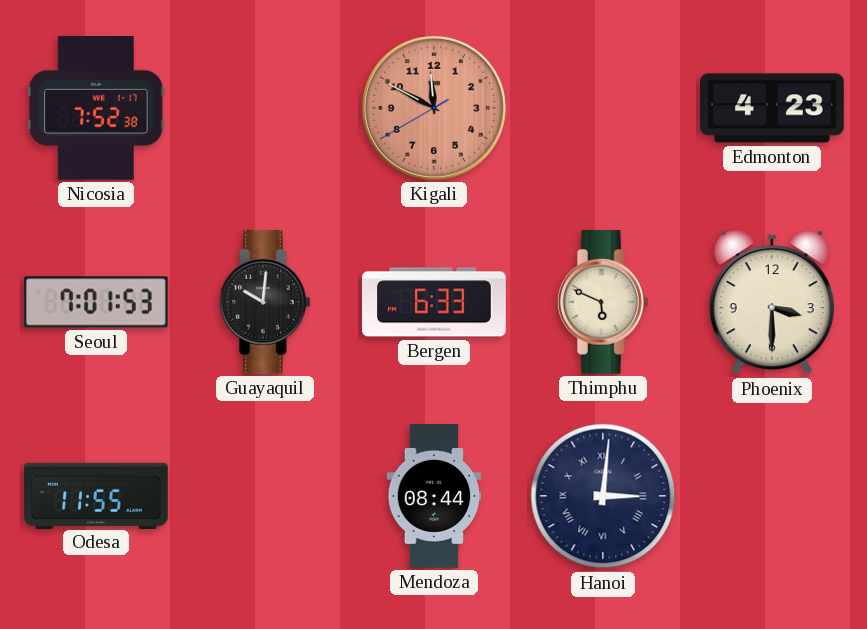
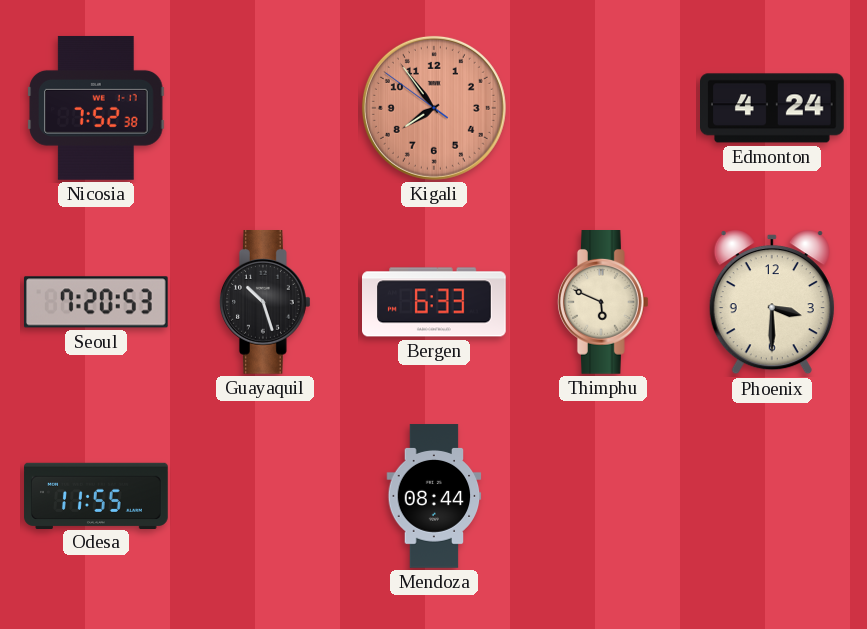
Kigali: 11:49 -> 7:53
Edmonton: 4:23 -> 4:24
Seoul: 7:01 -> 7:20
Guayaquil: 10:01 -> 10:27
Hanoi: 3:01 -> none
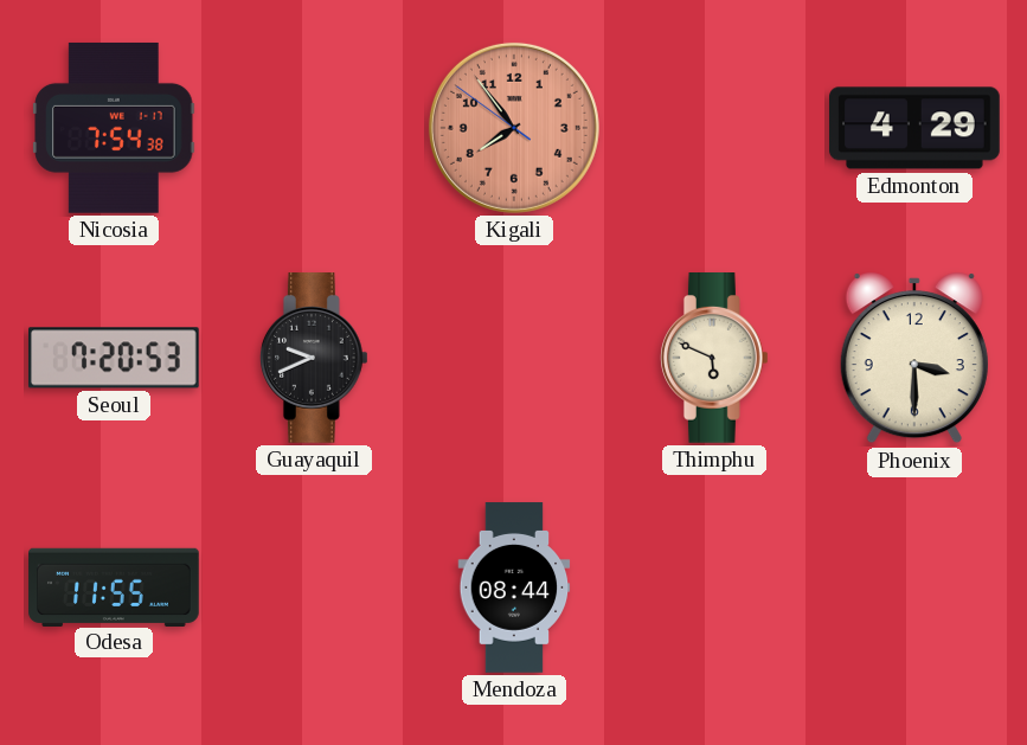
Nicosia: 7:52 -> 7:54
Edmonton: 4:24 -> 4:29
Guayaquil: 10:27 -> 9:41
Bergen: 6:33 -> none
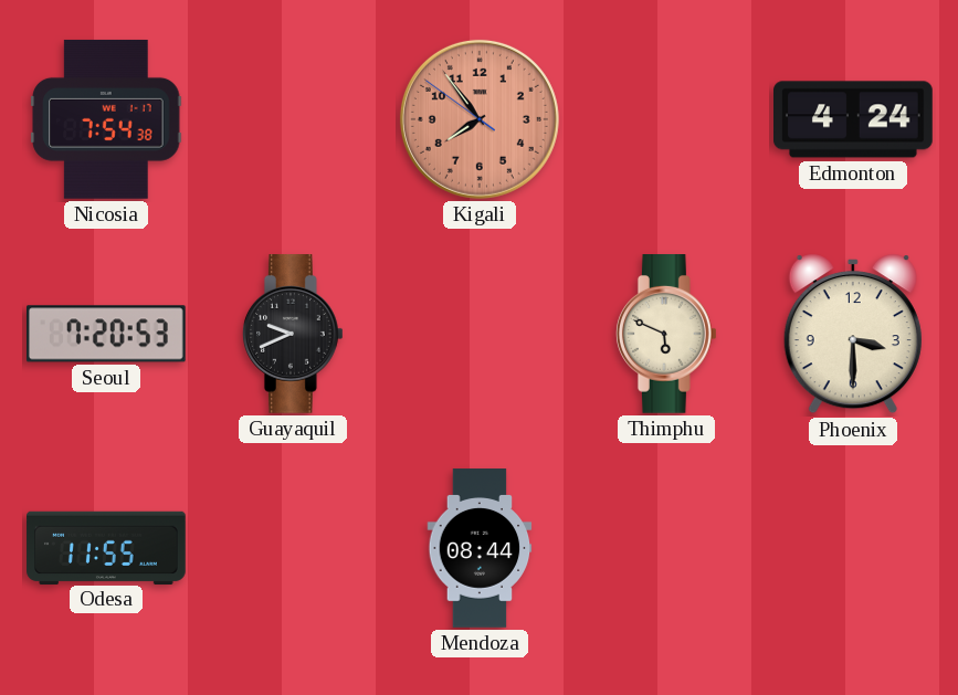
Edmonton: 4:29 -> 4:24
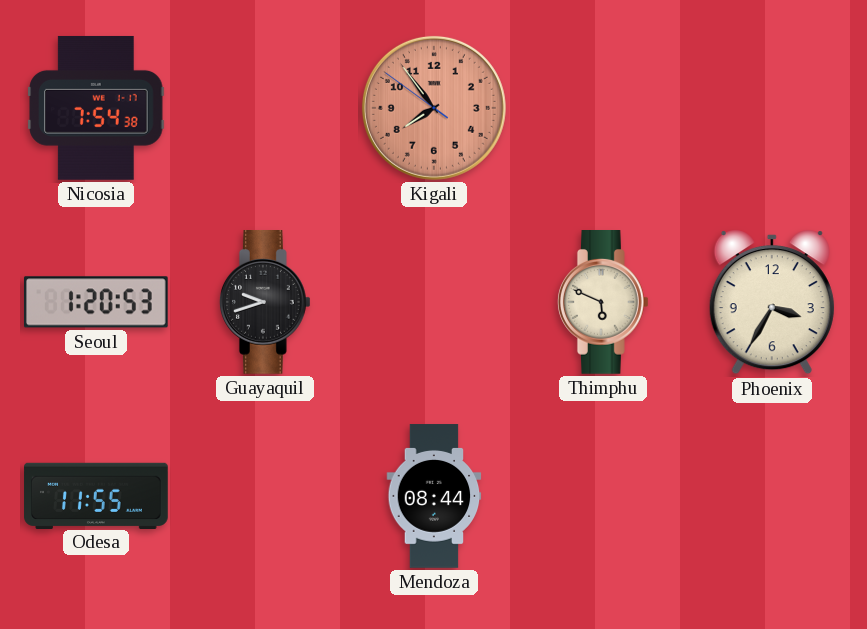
Edmonton: 4:24 -> none
Seoul: 7:20 -> 1:20
Guayaquil: 9:41 -> 9:42
Phoenix: 3:30 -> 3:35
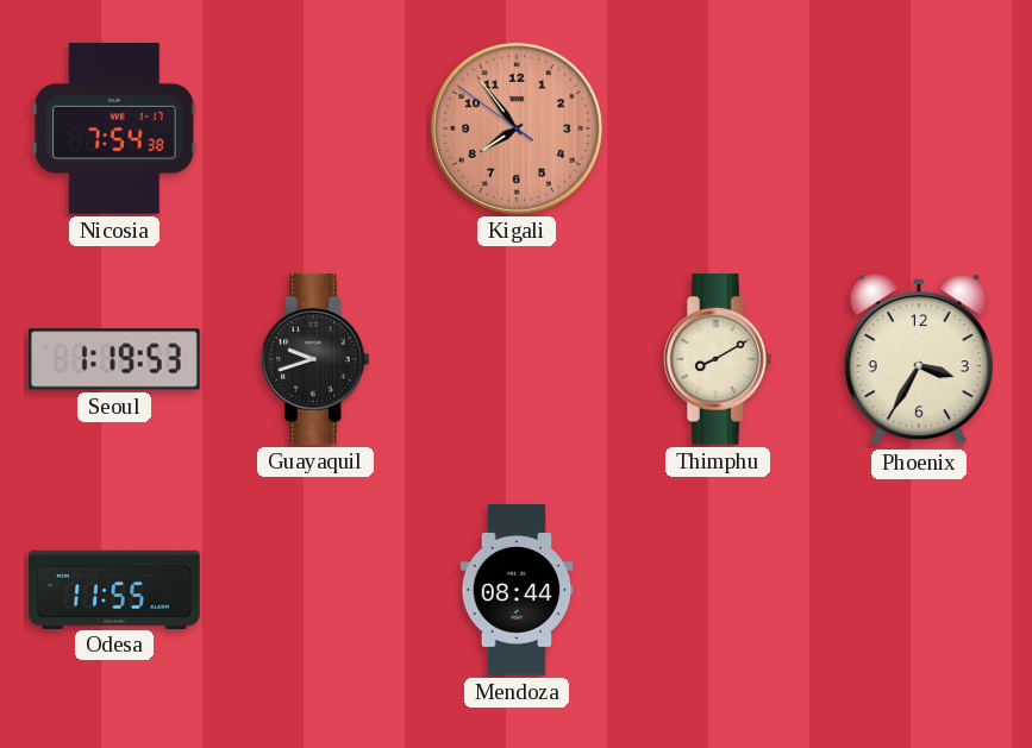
Seoul: 1:20 -> 1:19
Thimphu: 5:49 -> 8:10
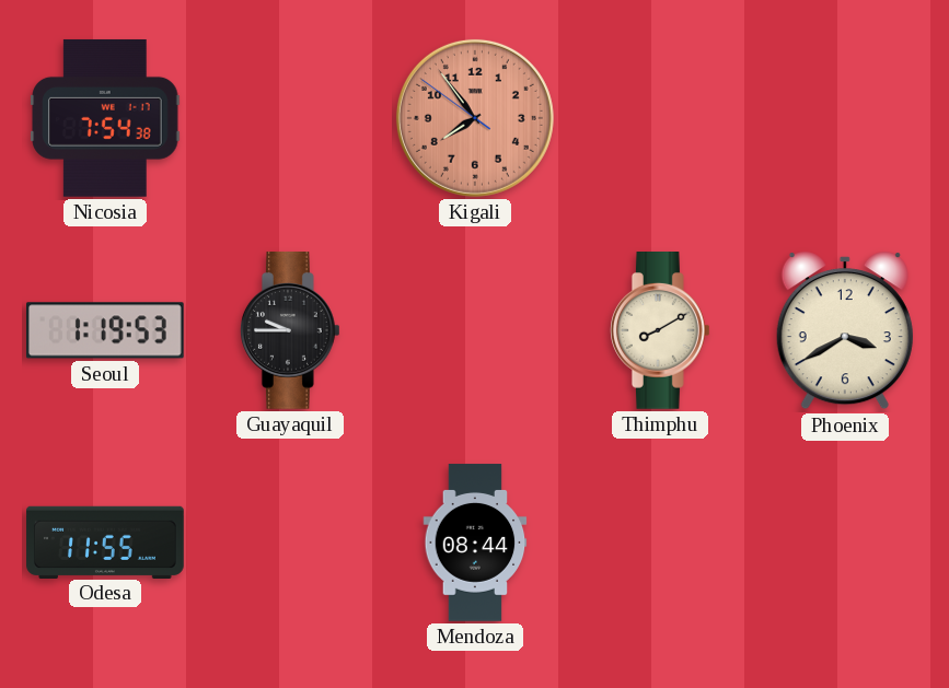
Guayaquil: 9:42 -> 9:45
Phoenix: 3:35 -> 3:40
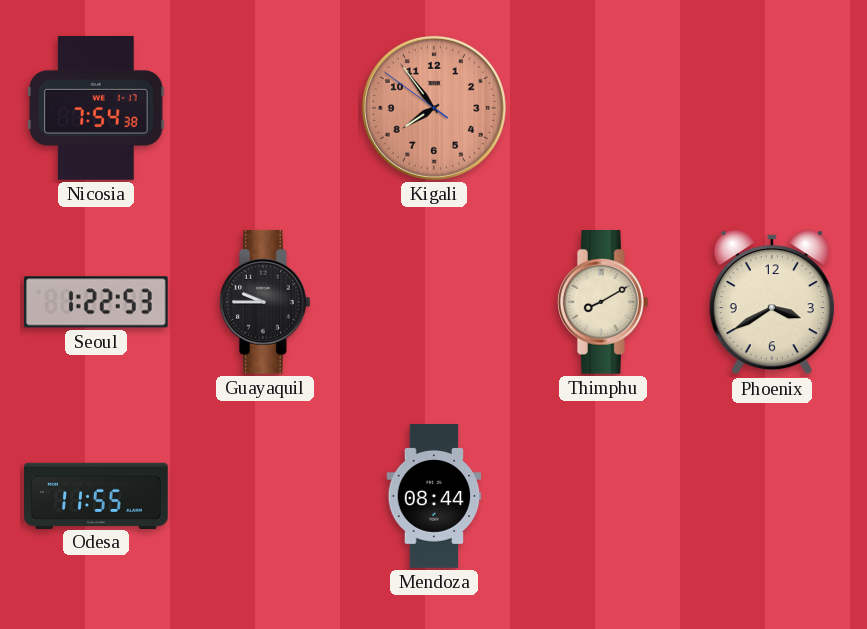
Seoul: 1:19 -> 1:22
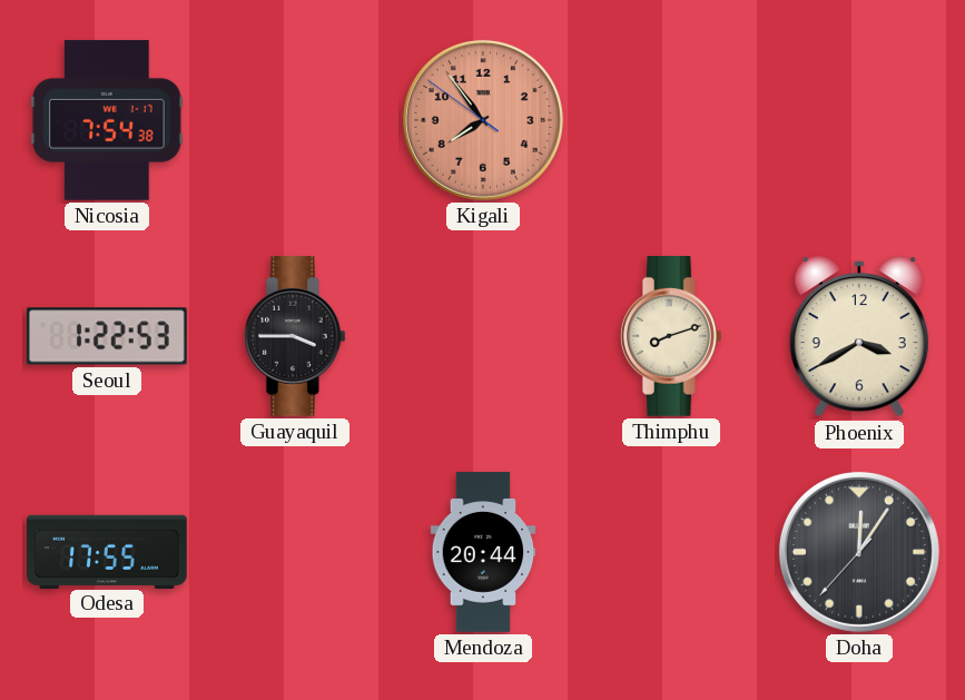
Guayaquil: 9:45 -> 3:45
Thimphu: 8:10 -> 8:12
Odesa: 11:55 -> 17:55
Mendoza: 08:44 -> 20:44
Doha: none -> 12:05
